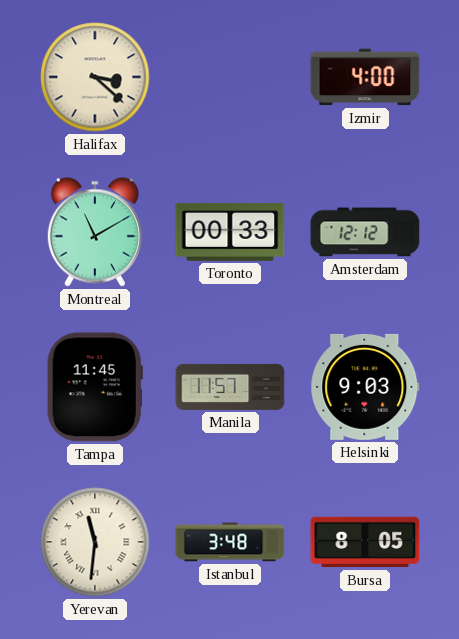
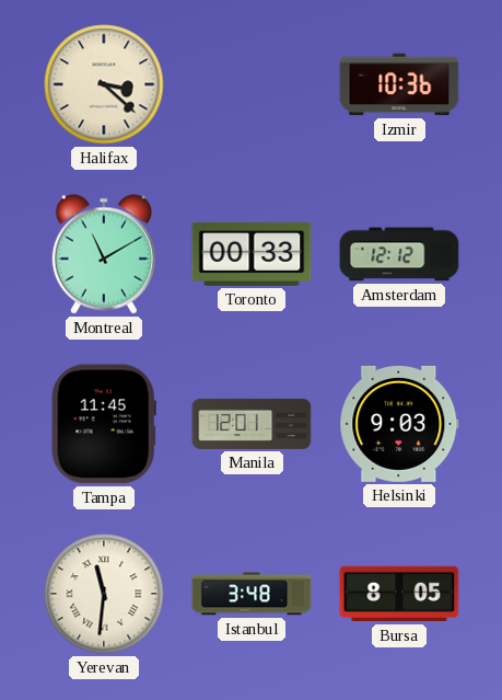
Izmir: 4:00 -> 10:36
Manila: 11:57 -> 12:01
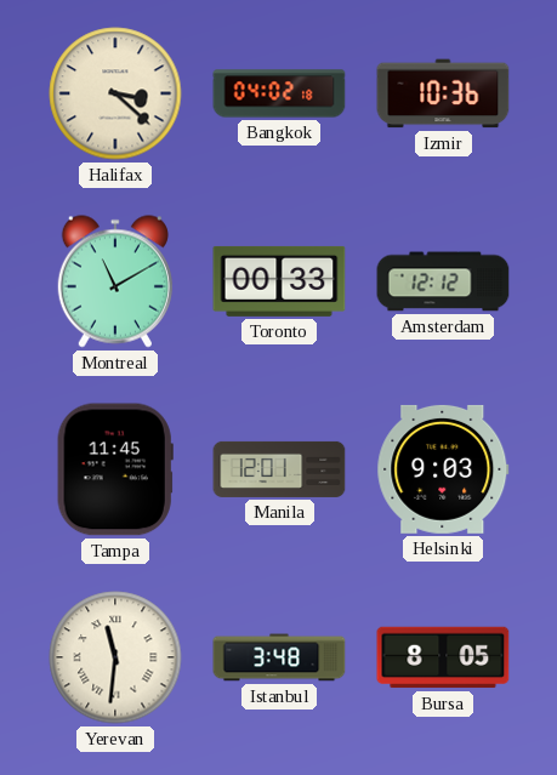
Bangkok: none -> 04:02
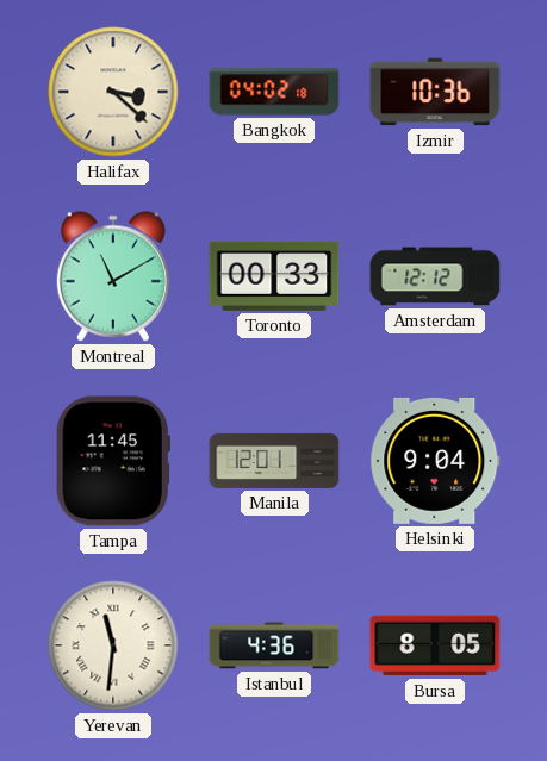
Helsinki: 9:03 -> 9:04
Istanbul: 3:48 -> 4:36
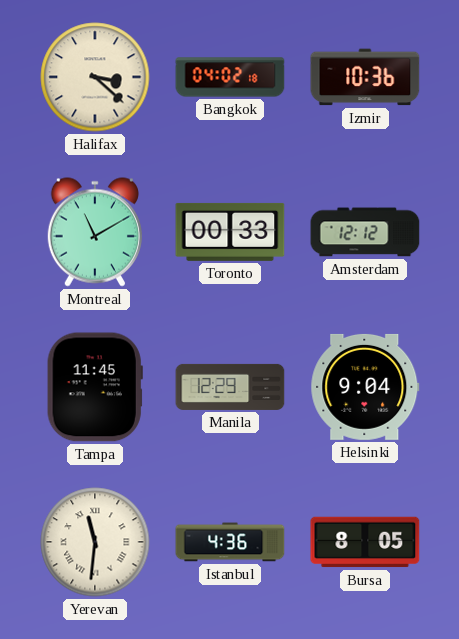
Manila: 12:01 -> 12:29
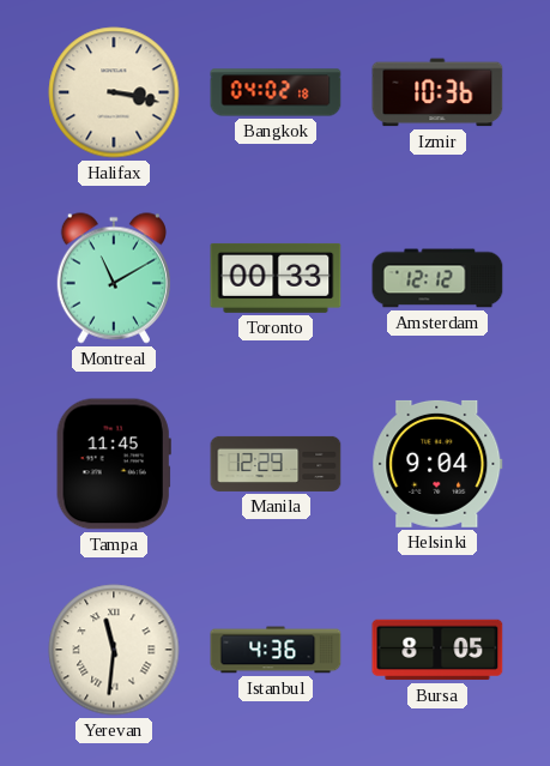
Halifax: 3:22 -> 3:17
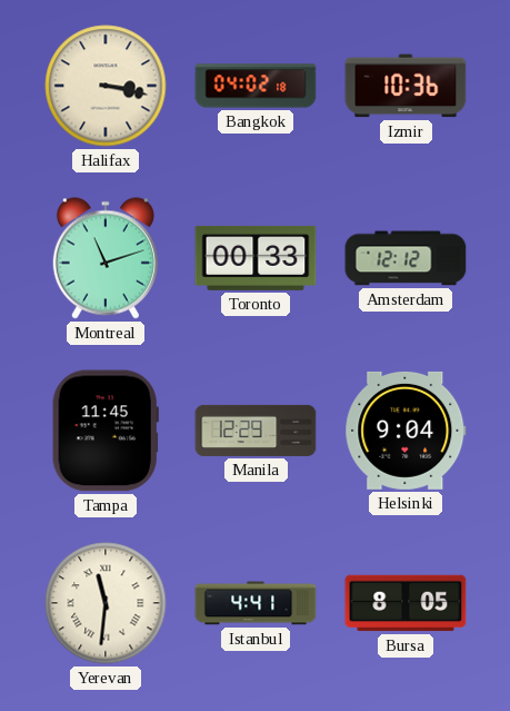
Montreal: 11:10 -> 11:12
Istanbul: 4:36 -> 4:41
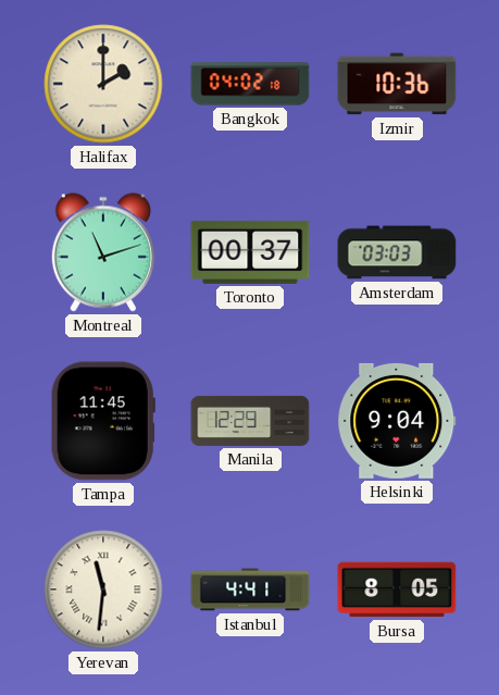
Halifax: 3:17 -> 2:00
Toronto: 00:33 -> 00:37
Amsterdam: 12:12 -> 03:03
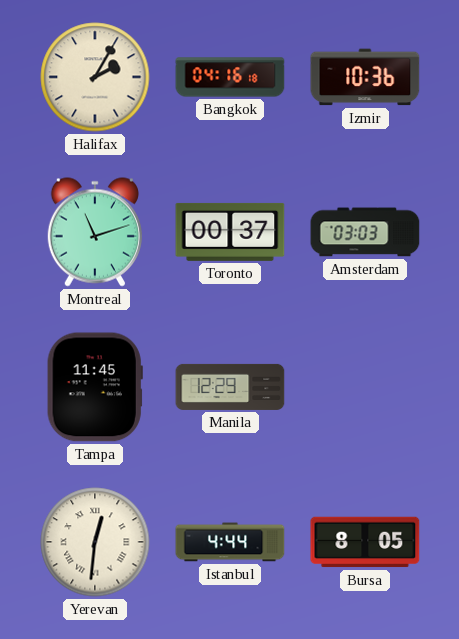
Halifax: 2:00 -> 2:05
Bangkok: 04:02 -> 04:16
Helsinki: 9:04 -> none
Yerevan: 11:31 -> 12:31
Istanbul: 4:41 -> 4:44
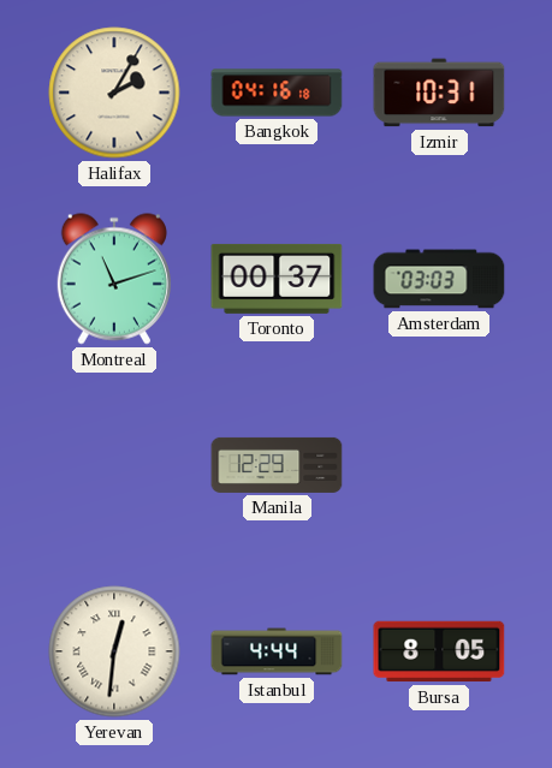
Izmir: 10:36 -> 10:31
Tampa: 11:45 -> none
